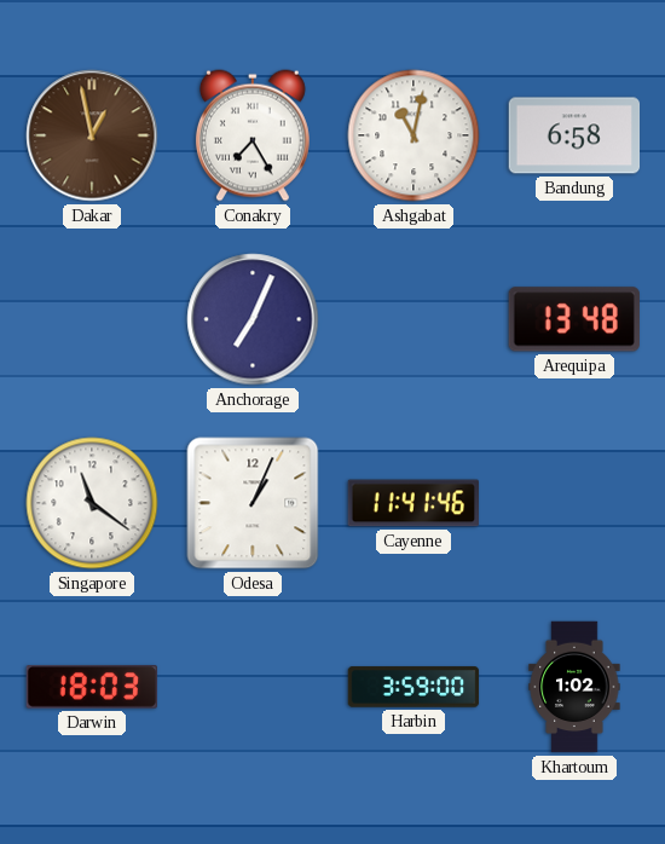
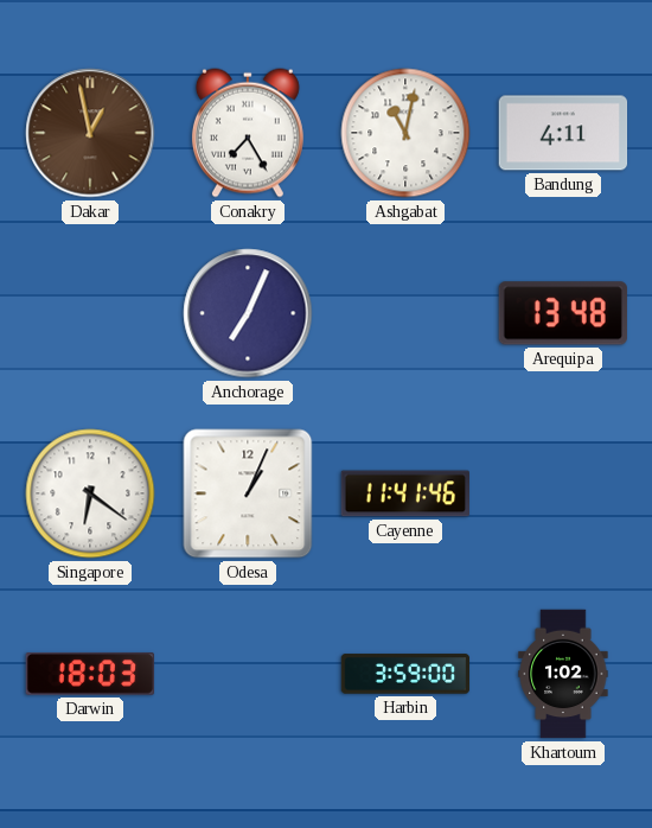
Bandung: 6:58 -> 4:11
Singapore: 11:21 -> 6:21
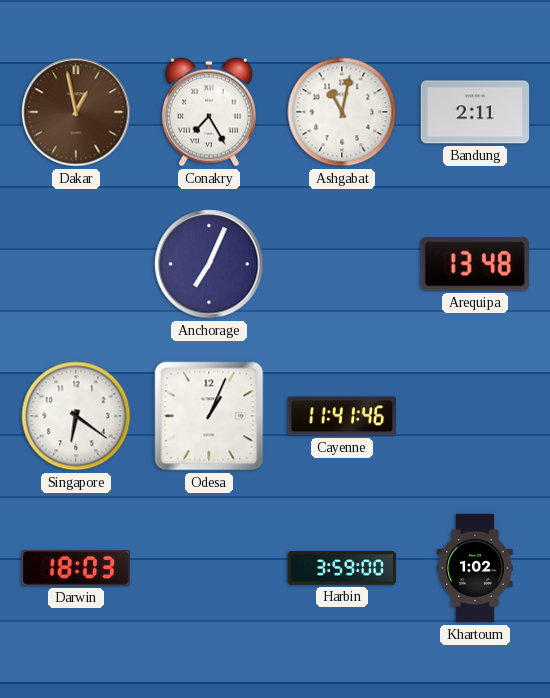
Bandung: 4:11 -> 2:11
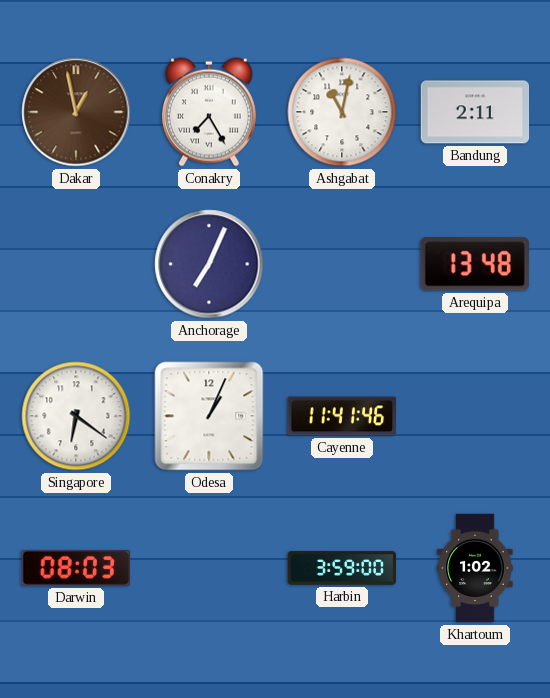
Darwin: 18:03 -> 08:03
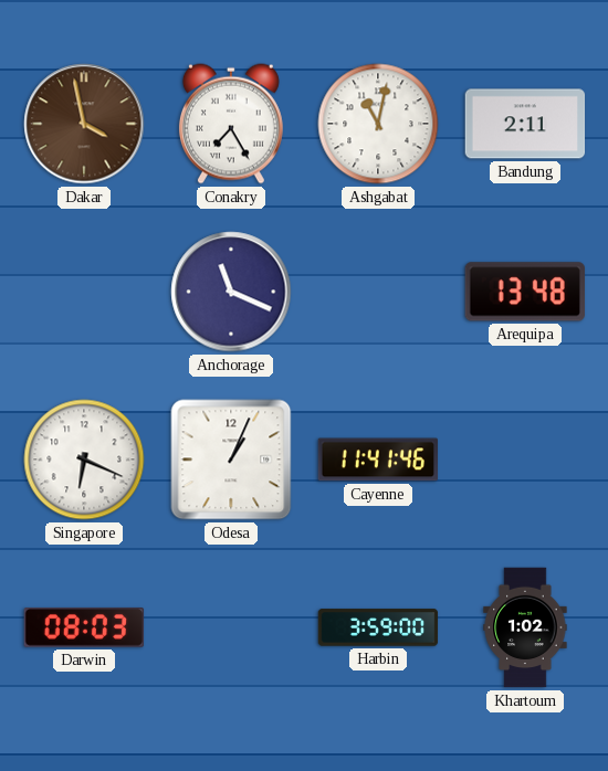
Dakar: 12:58 -> 3:58
Anchorage: 7:04 -> 11:19
Singapore: 6:21 -> 6:19
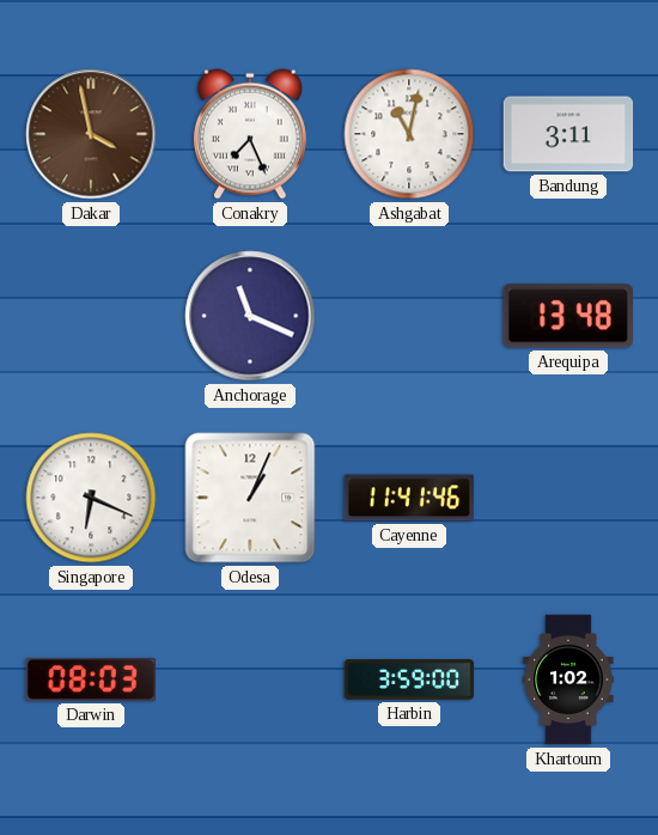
Conakry: 7:25 -> 7:26
Bandung: 2:11 -> 3:11
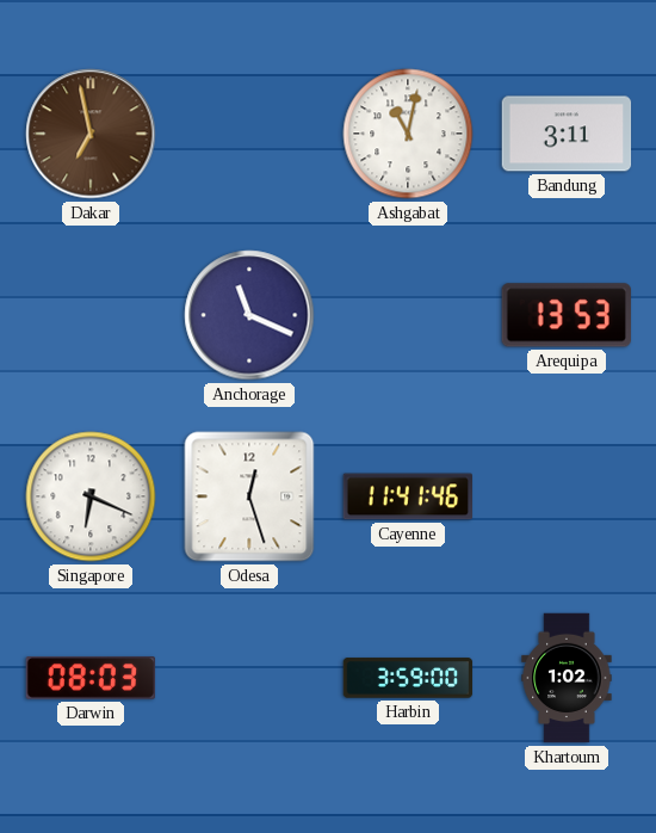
Dakar: 3:58 -> 6:58
Conakry: 7:26 -> none
Arequipa: 13:48 -> 13:53
Odesa: 1:04 -> 12:27
